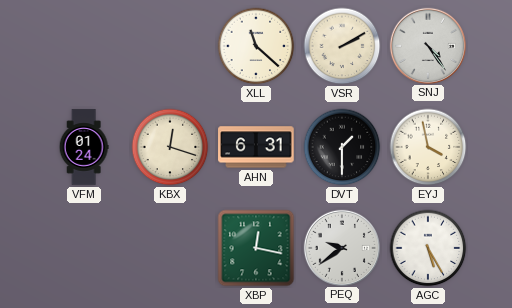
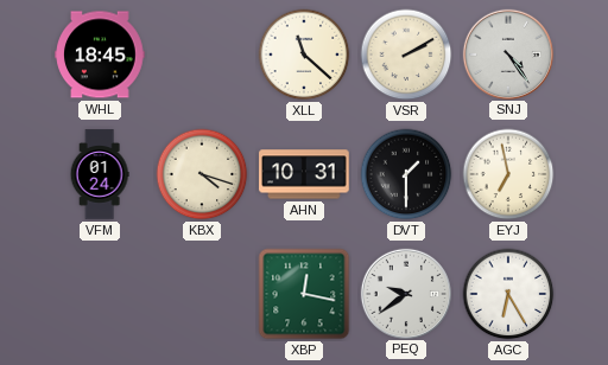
WHL: none -> 18:45
KBX: 12:18 -> 4:18
AHN: 6:31 -> 10:31
EYJ: 3:58 -> 6:58
AGC: 5:25 -> 6:25
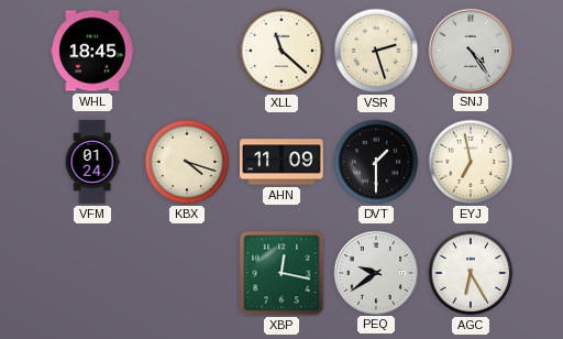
VSR: 2:10 -> 2:27
AHN: 10:31 -> 11:09
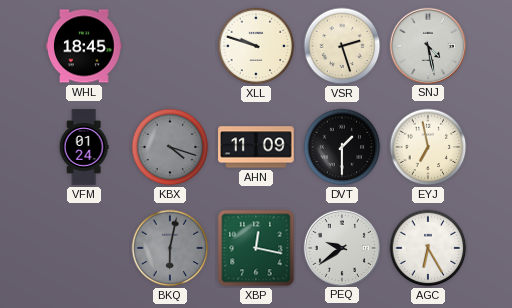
XLL: 11:22 -> 9:48
SNJ: 4:24 -> 4:28
KBX dial: cream -> grey
BKQ: none -> 6:02
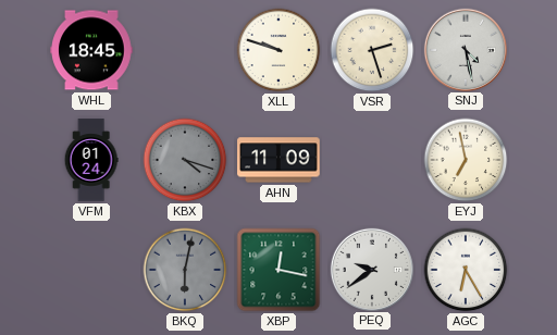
DVT: 1:30 -> none
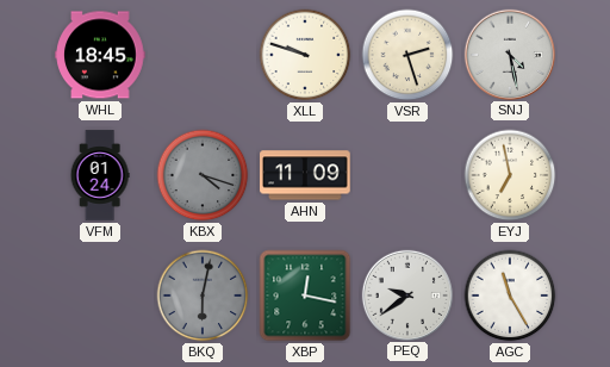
AGC: 6:25 -> 11:25
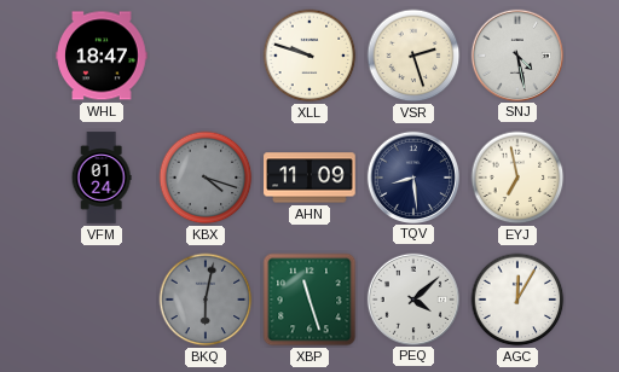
WHL: 18:45 -> 18:47
TQV: none -> 8:29
XBP: 12:17 -> 11:27
PEQ: 9:39 -> 4:08
AGC: 11:25 -> 12:05
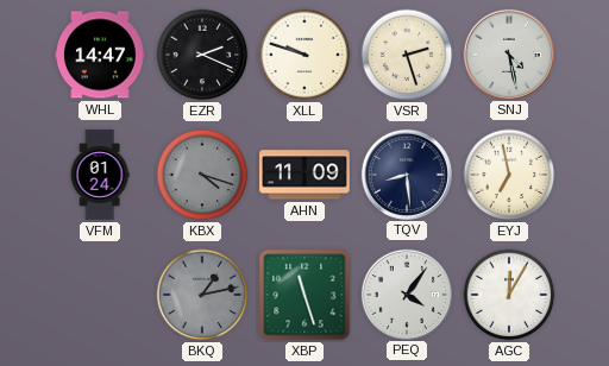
WHL: 18:47 -> 14:47
EZR: none -> 2:19
BKQ: 6:02 -> 1:13
PEQ: 4:08 -> 4:06
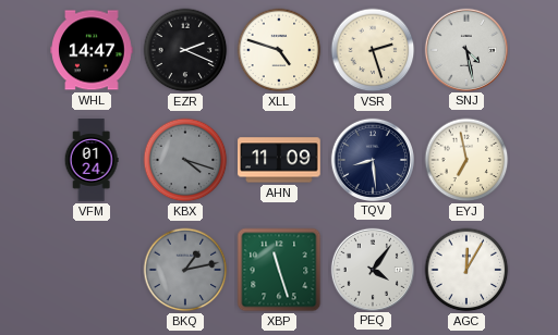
XLL: 9:48 -> 4:48
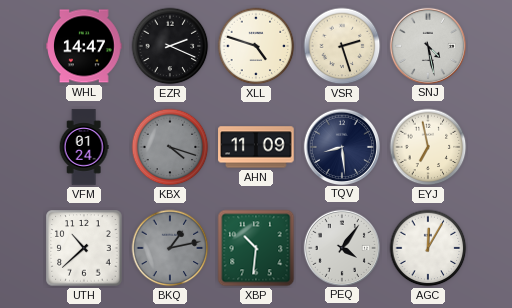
UTH: none -> 10:38
XBP: 11:27 -> 10:31
